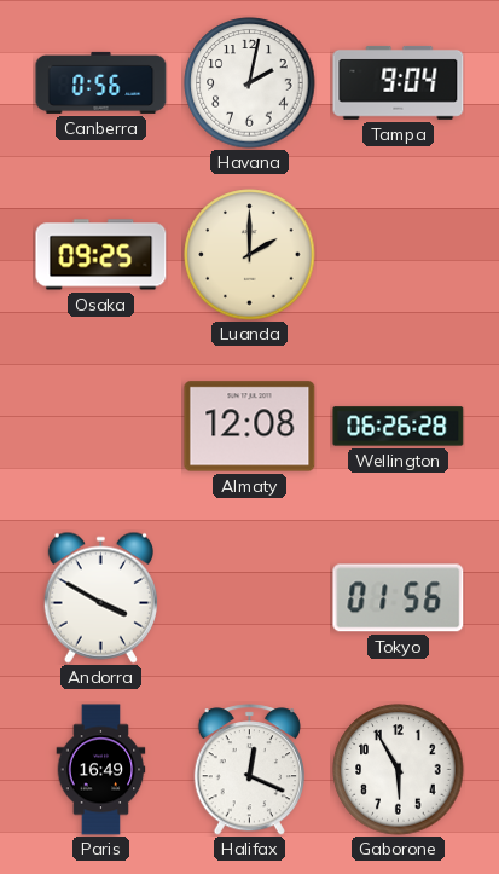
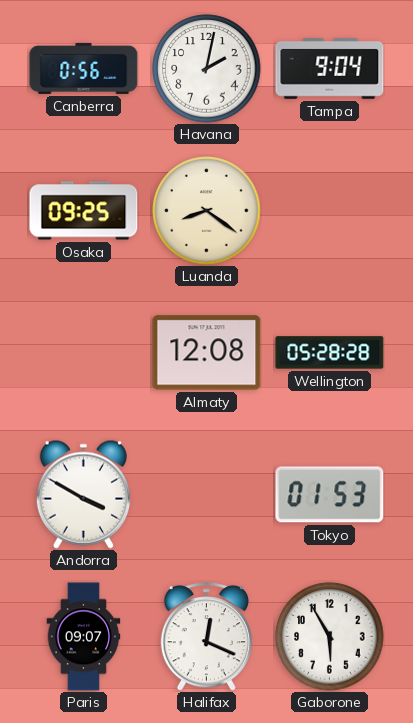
Luanda: 2:00 -> 8:21
Wellington: 06:26 -> 05:28
Tokyo: 01:56 -> 01:53
Paris: 16:49 -> 09:07
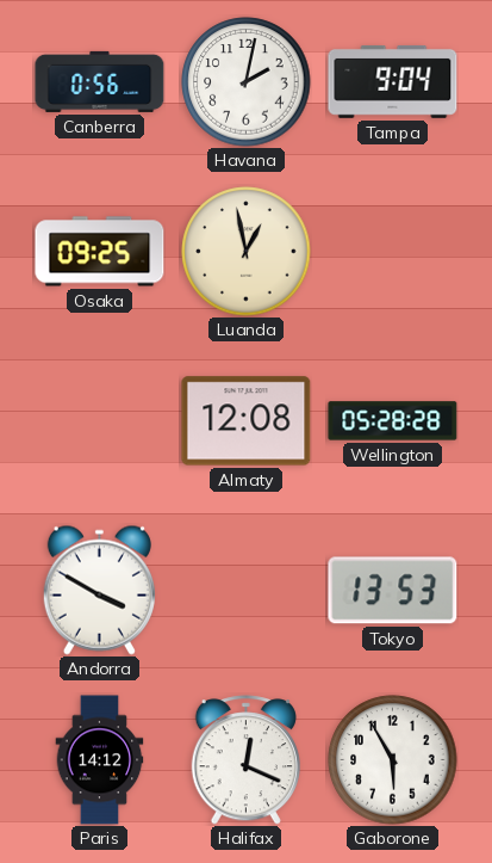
Luanda: 8:21 -> 12:58
Tokyo: 01:53 -> 13:53
Paris: 09:07 -> 14:12
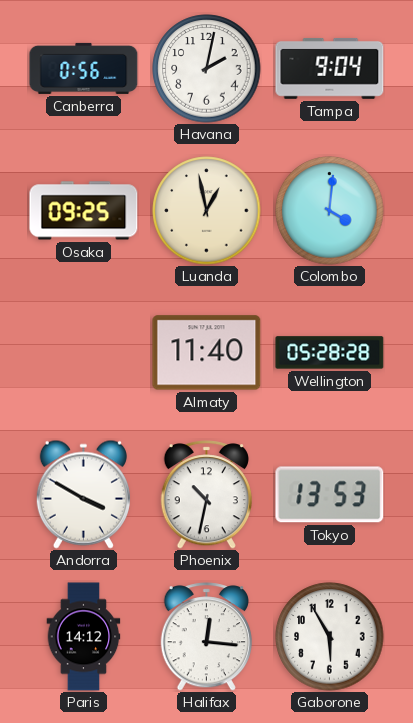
Colombo: none -> 4:01
Almaty: 12:08 -> 11:40
Phoenix: none -> 10:32
Halifax: 12:19 -> 12:16
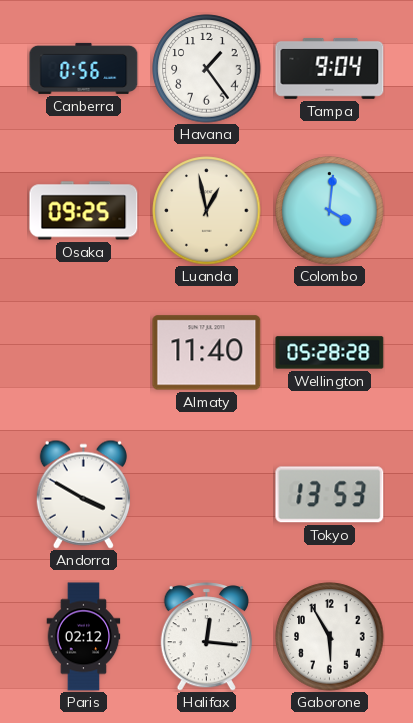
Havana: 2:02 -> 1:24
Phoenix: 10:32 -> none
Paris: 14:12 -> 02:12
